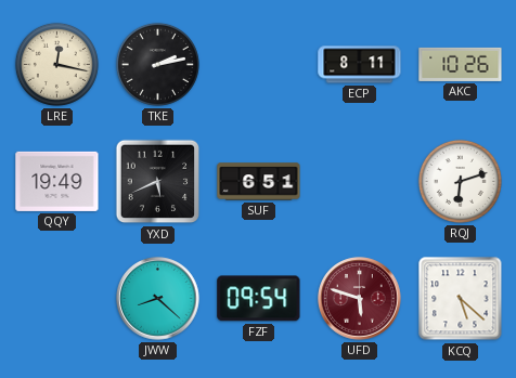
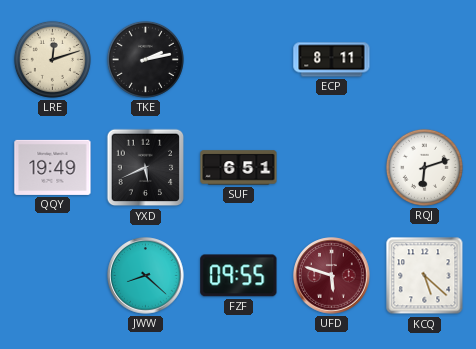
LRE: 12:17 -> 12:12
AKC: 10:26 -> none
FZF: 09:54 -> 09:55
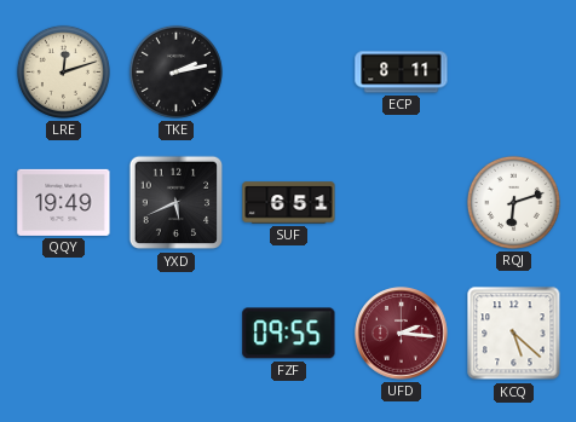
JWW: 8:22 -> none
UFD: 5:48 -> 2:16
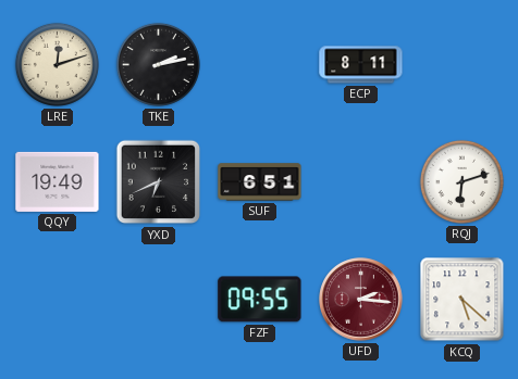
YXD: 5:41 -> 6:41
